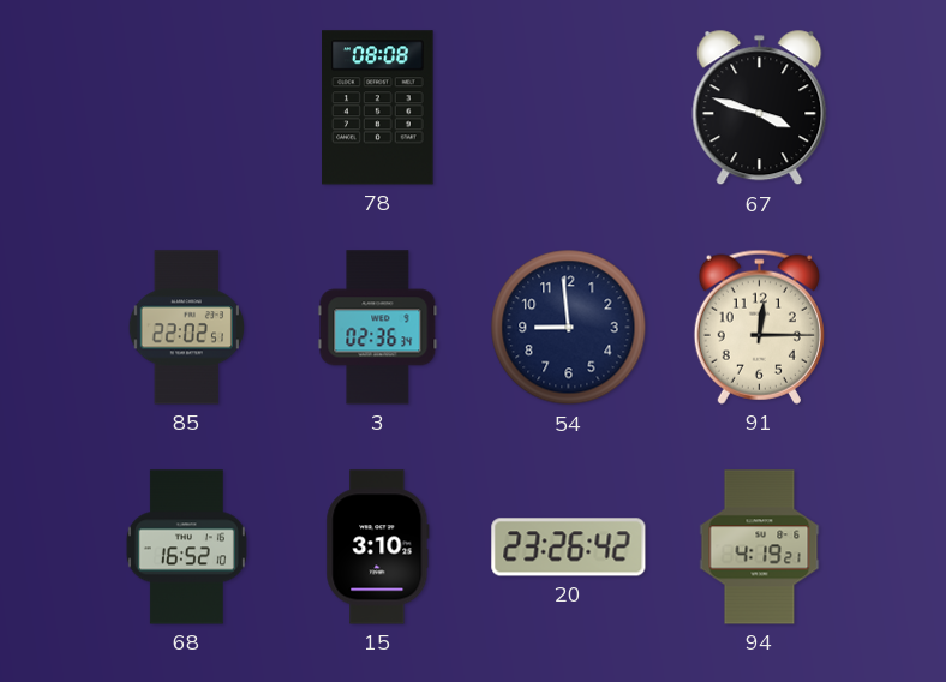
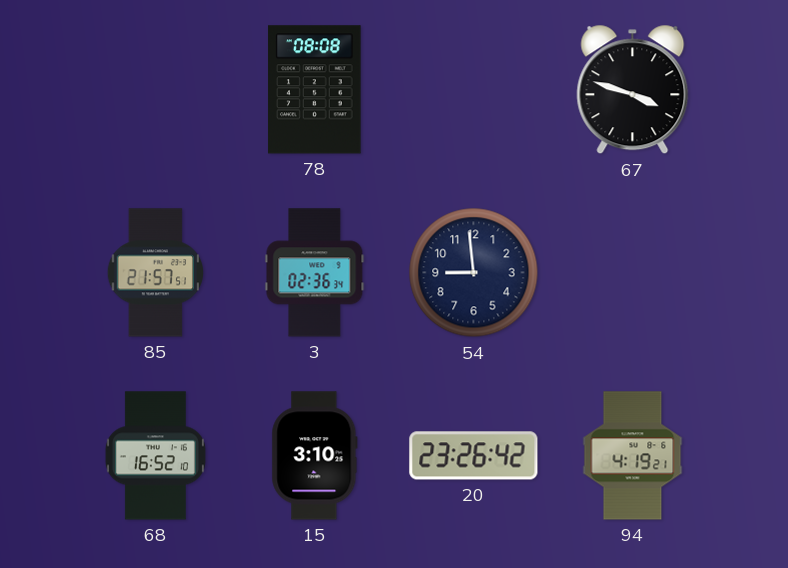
85: 22:02 -> 21:57
91: 12:15 -> none
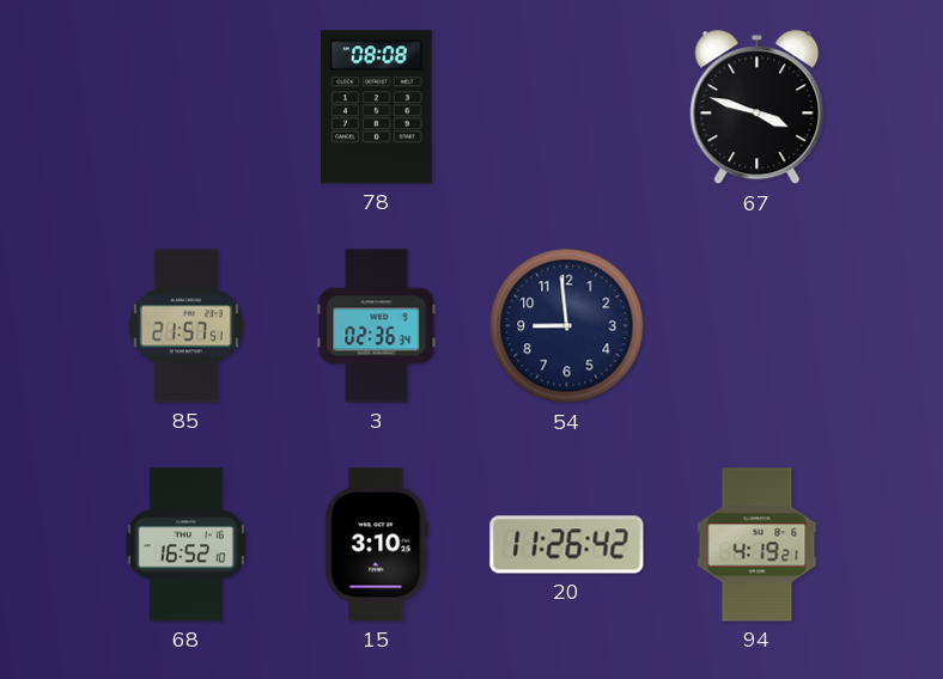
20: 23:26 -> 11:26
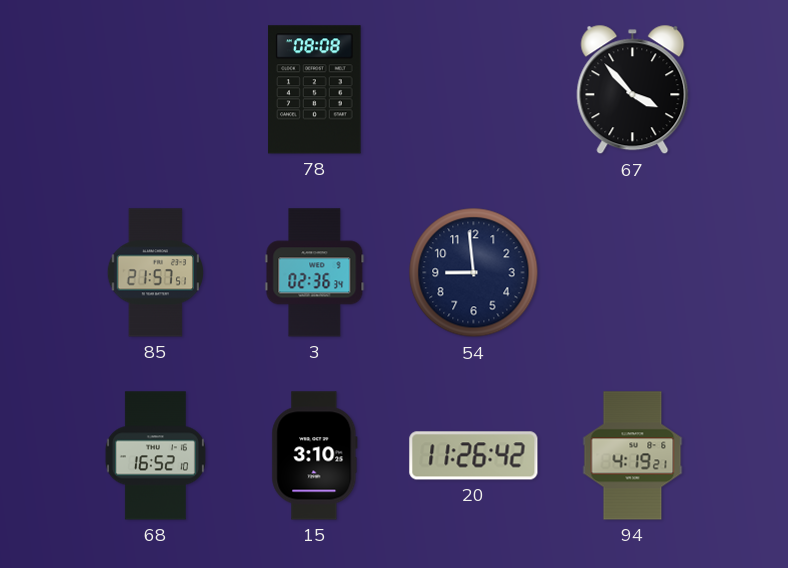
67: 3:48 -> 3:53
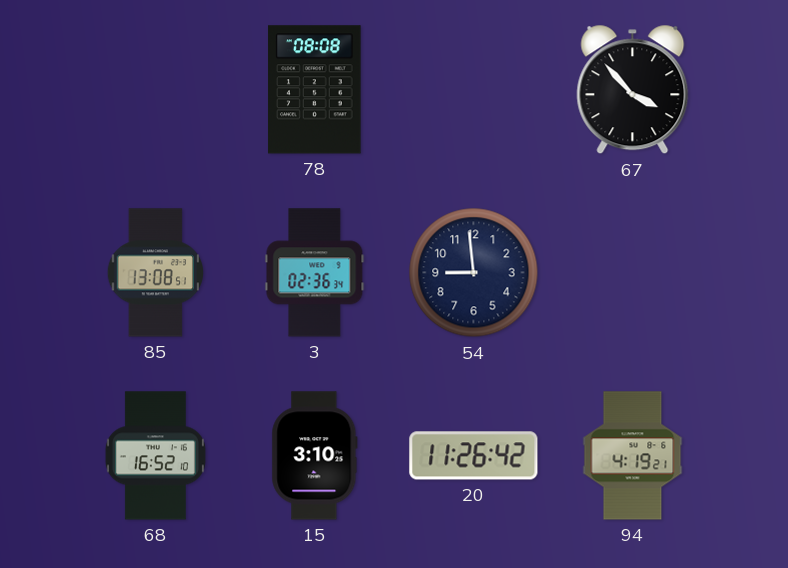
85: 21:57 -> 13:08
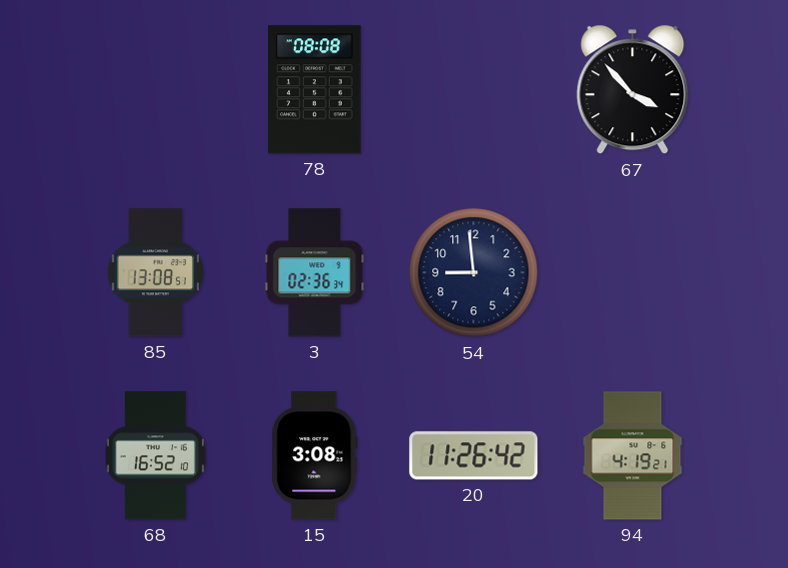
15: 3:10 -> 3:08
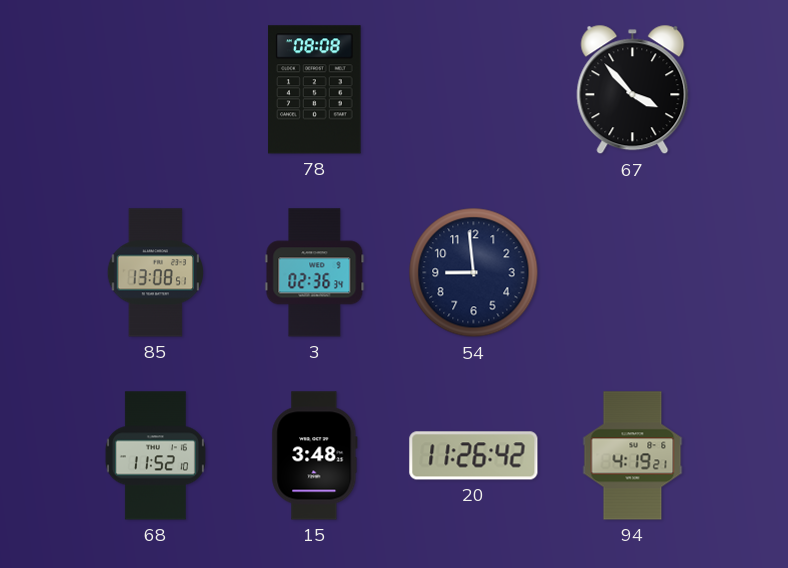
68: 16:52 -> 11:52
15: 3:08 -> 3:48
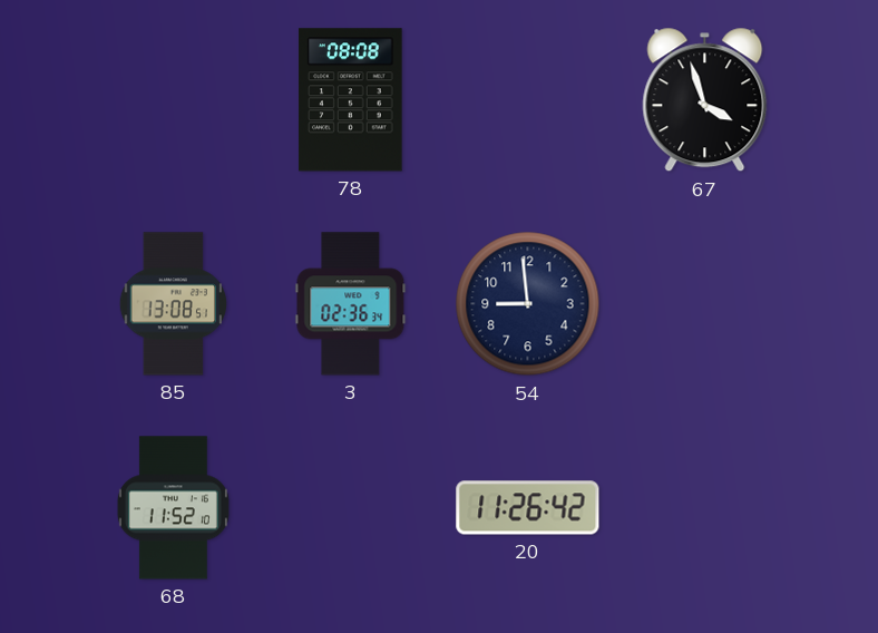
67: 3:53 -> 3:57
15: 3:48 -> none
94: 4:19 -> none
